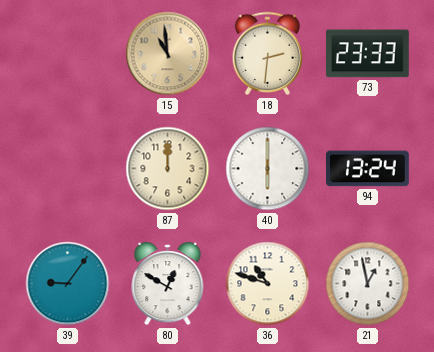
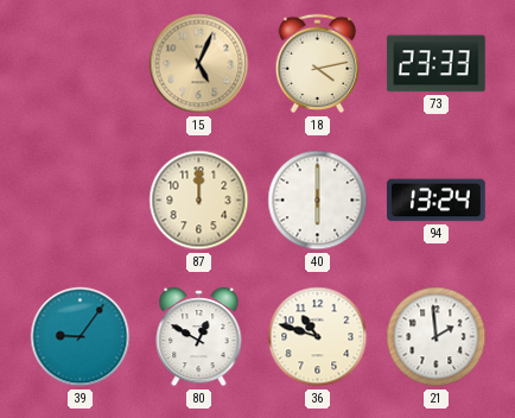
15: 10:59 -> 5:04
18: 2:31 -> 4:13
21: 12:58 -> 1:59
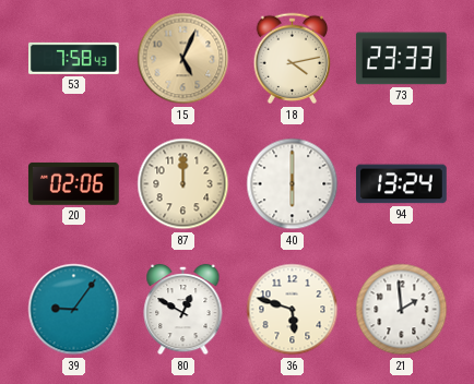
53: none -> 7:58
20: none -> 02:06
36: 10:48 -> 5:48
